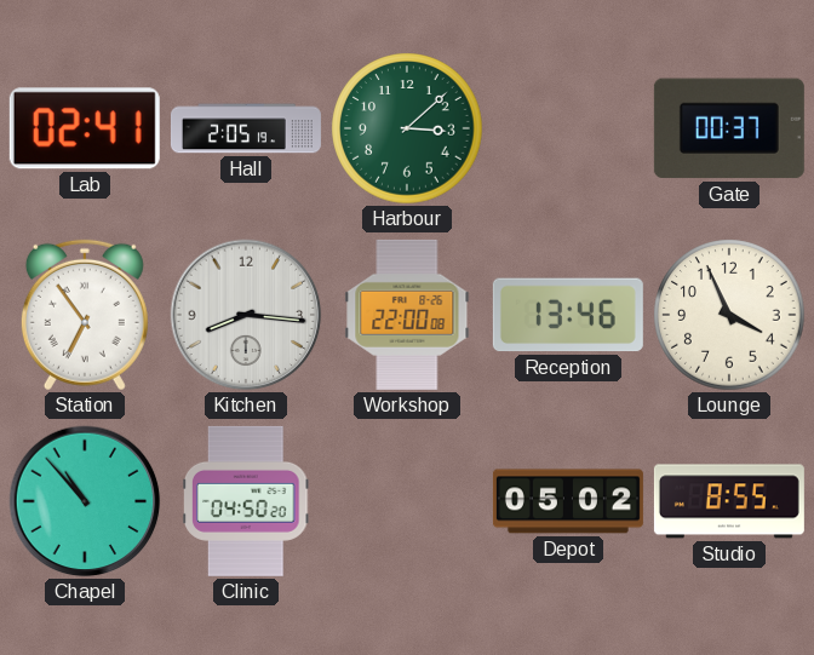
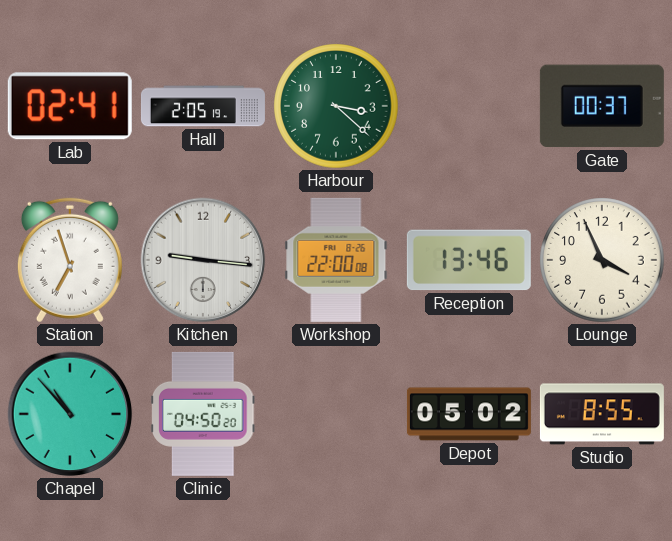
Harbour: 3:08 -> 3:22
Station: 6:54 -> 6:57
Kitchen: 8:16 -> 9:16
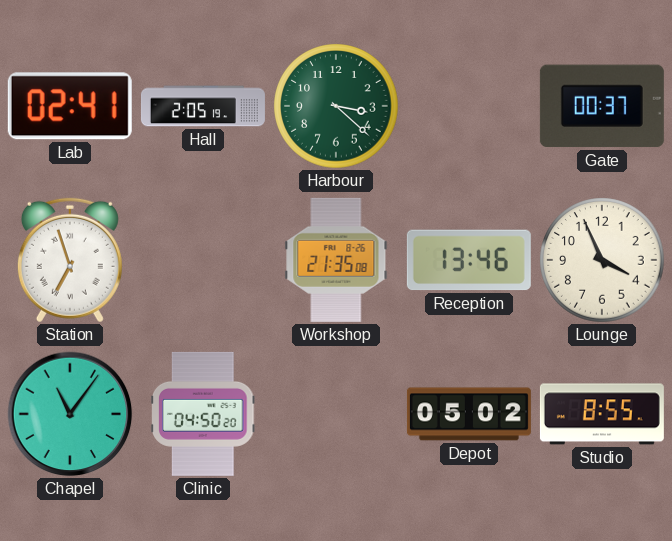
Kitchen: 9:16 -> none
Workshop: 22:00 -> 21:35
Chapel: 10:53 -> 11:06
